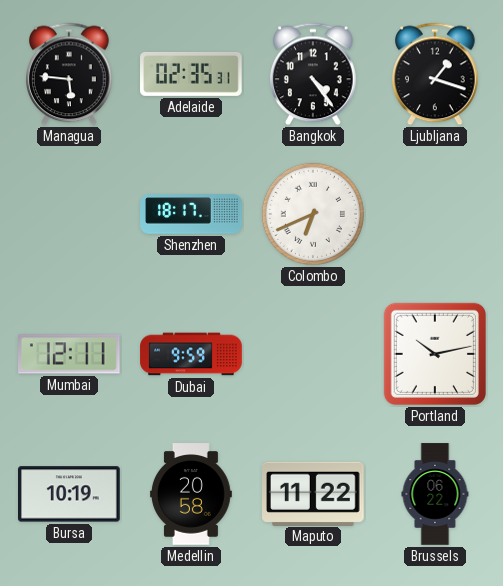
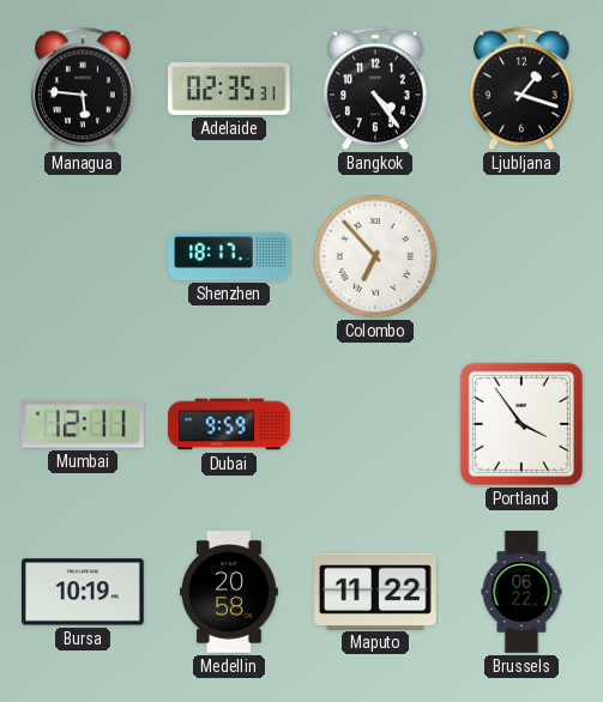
Colombo: 6:41 -> 6:53
Portland: 10:13 -> 3:54
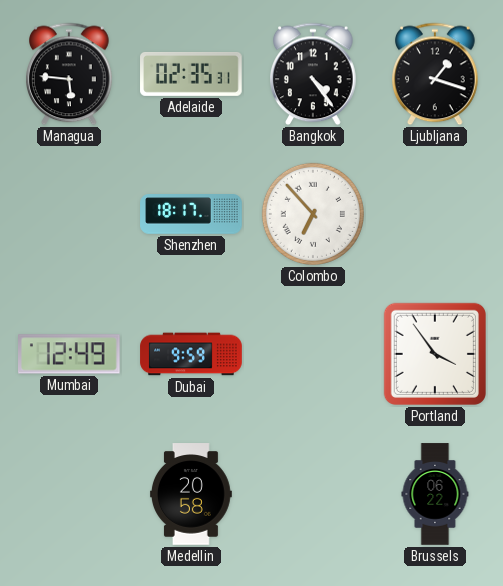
Mumbai: 12:11 -> 12:49
Bursa: 10:19 -> none
Maputo: 11:22 -> none
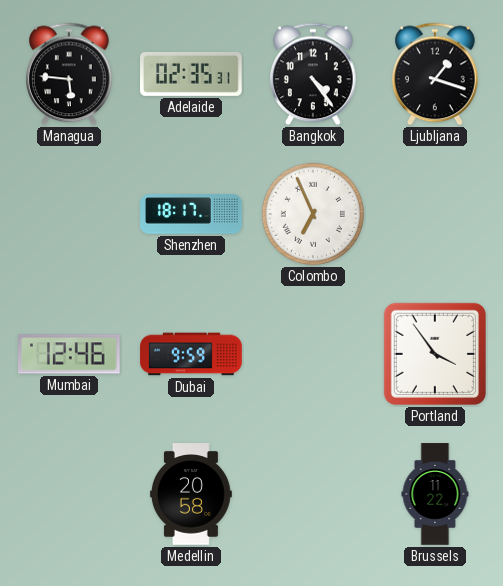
Colombo: 6:53 -> 6:56
Mumbai: 12:49 -> 12:46
Brussels: 06:22 -> 11:22
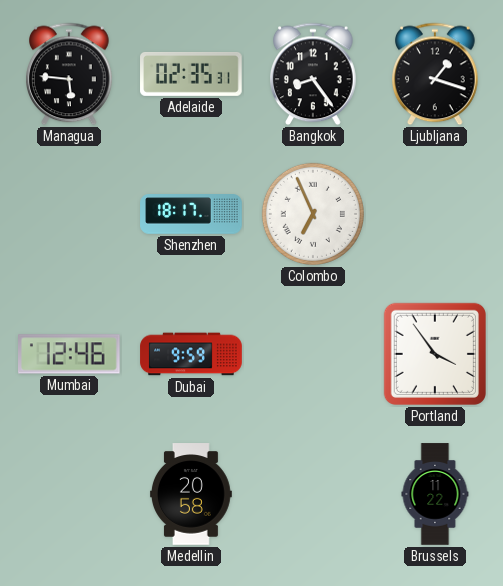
Bangkok: 4:24 -> 8:24
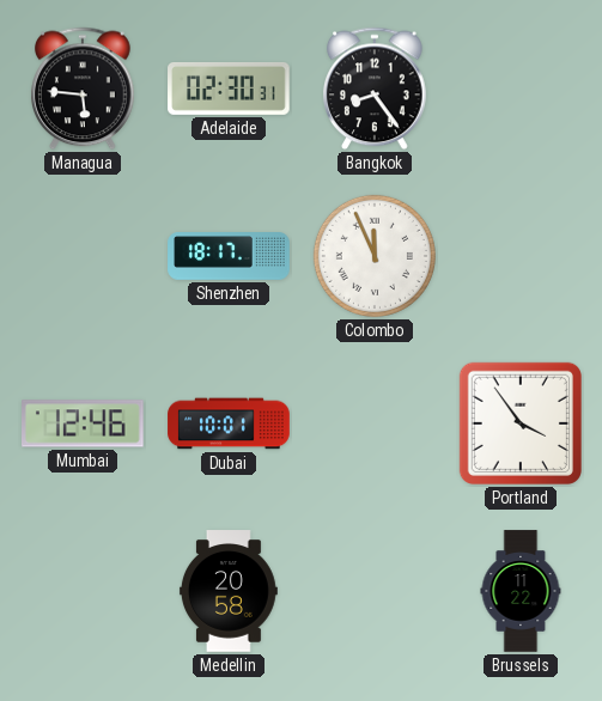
Adelaide: 02:35 -> 02:30
Ljubljana: 1:18 -> none
Colombo: 6:56 -> 11:56
Dubai: 9:59 -> 10:01
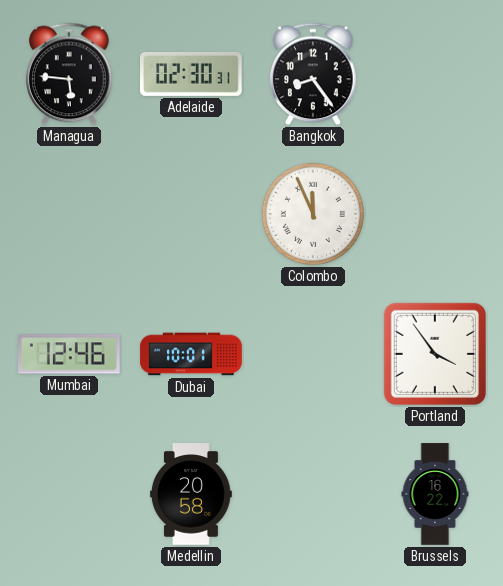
Shenzhen: 18:17 -> none
Brussels: 11:22 -> 16:22
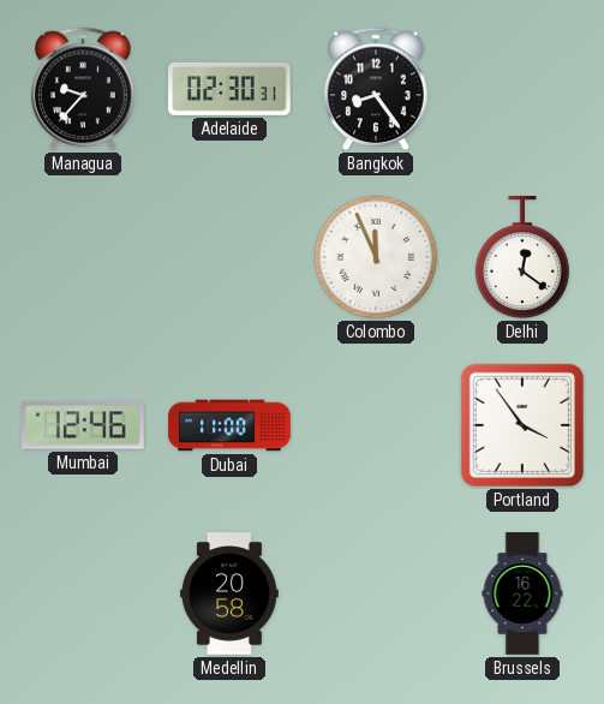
Managua: 5:46 -> 9:37
Delhi: none -> 12:21
Dubai: 10:01 -> 11:00
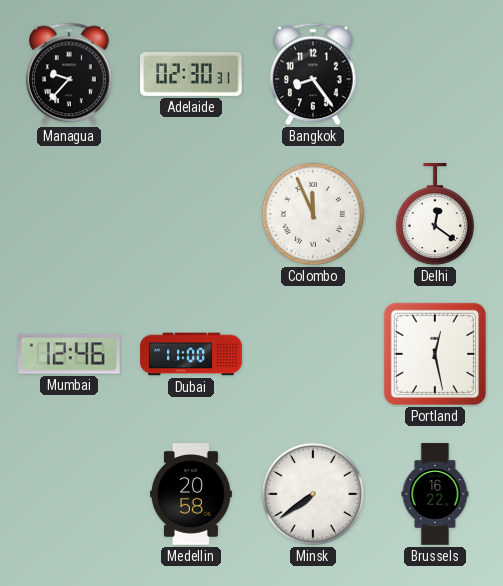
Portland: 3:54 -> 12:28
Minsk: none -> 7:39
